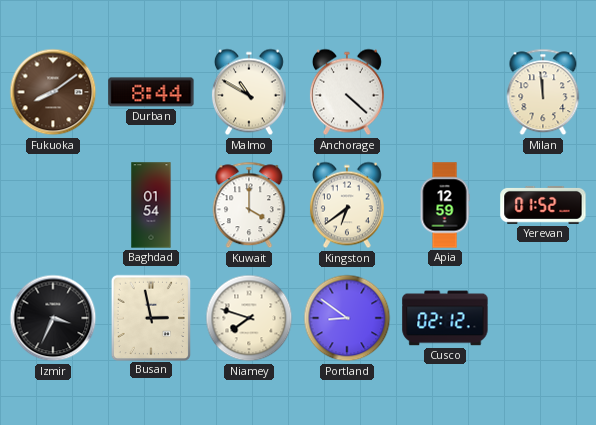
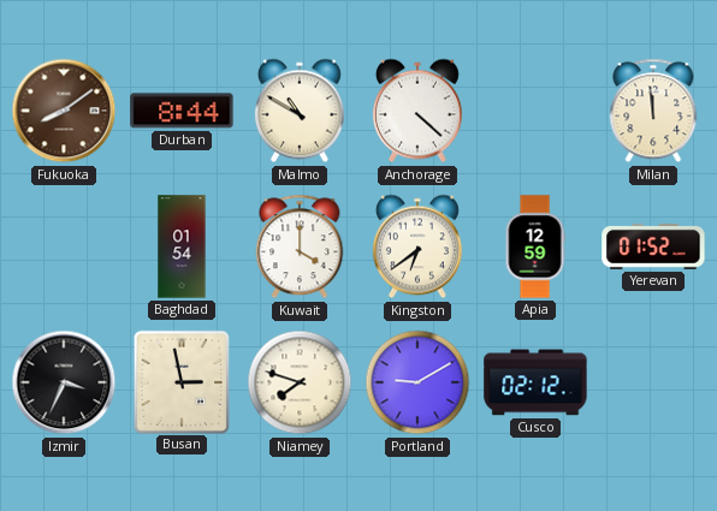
Portland: 8:51 -> 9:10
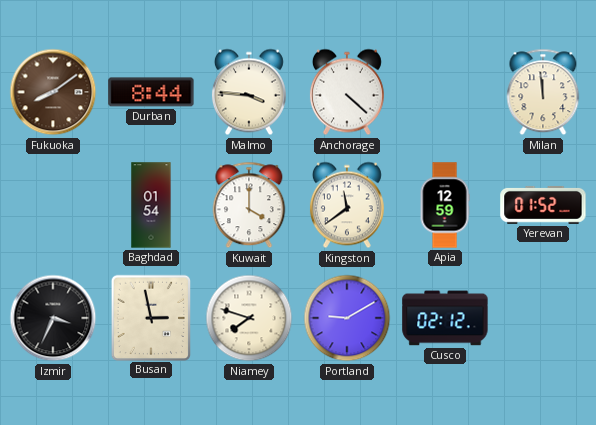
Malmo: 10:50 -> 3:46
Kingston: 6:39 -> 11:39
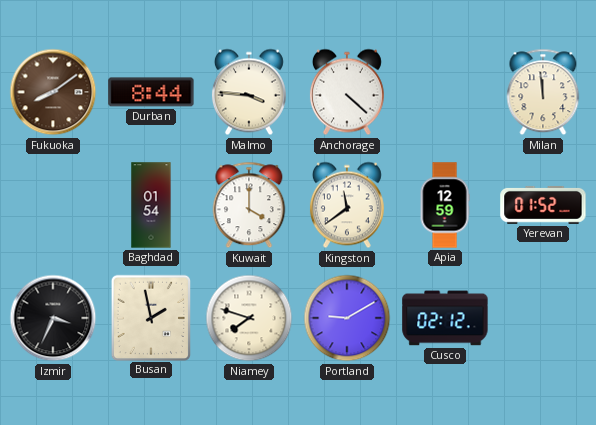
Busan: 2:58 -> 1:58
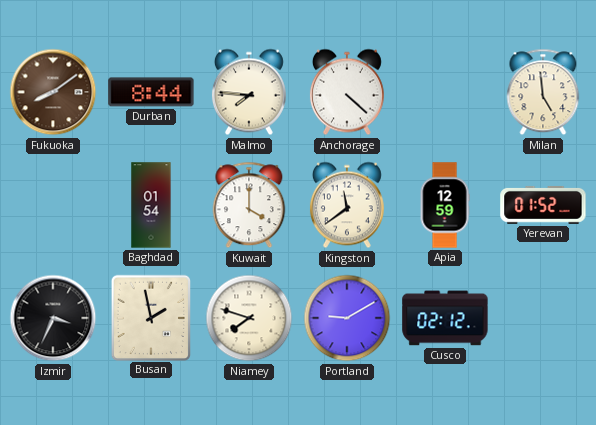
Malmo: 3:46 -> 7:46
Milan: 11:59 -> 4:59
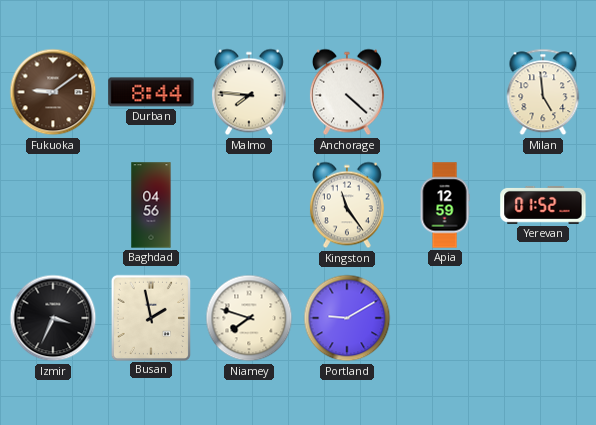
Fukuoka: 8:09 -> 9:09
Baghdad: 01:54 -> 04:56
Kuwait: 4:00 -> none
Kingston: 11:39 -> 11:24
Cusco: 02:12 -> none
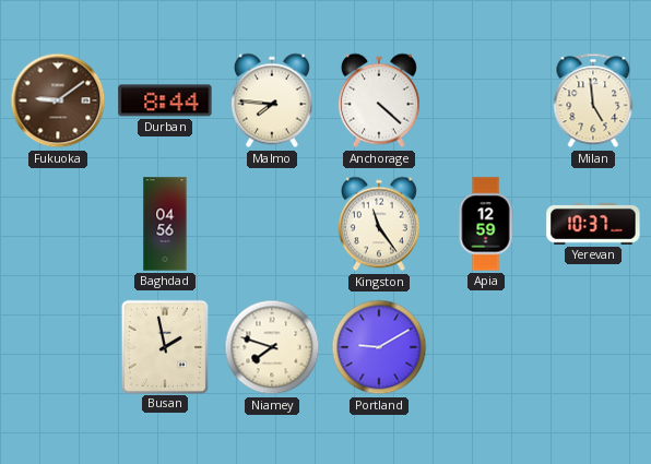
Yerevan: 01:52 -> 10:37
Izmir: 3:34 -> none
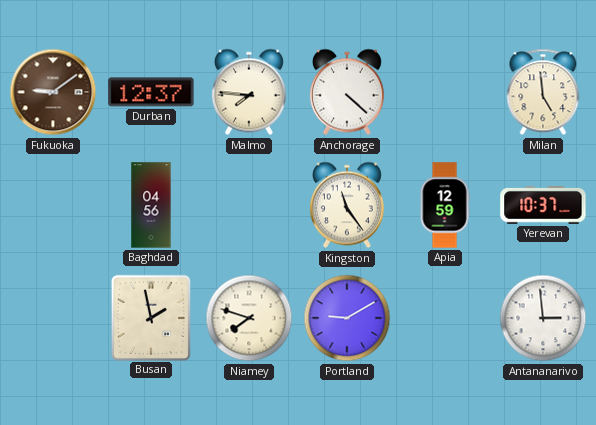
Durban: 8:44 -> 12:37
Antananarivo: none -> 2:59
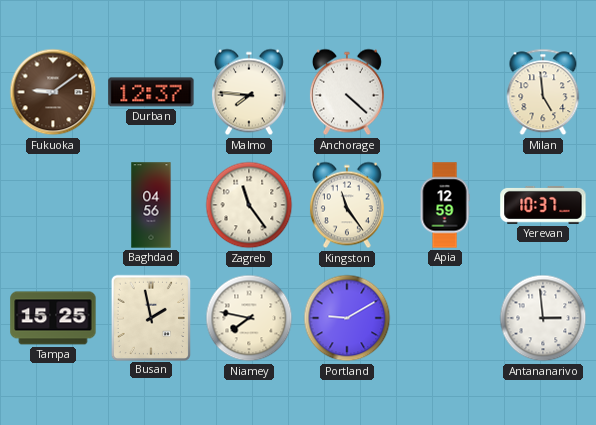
Zagreb: none -> 11:24
Tampa: none -> 15:25
Niamey: 7:48 -> 7:47
